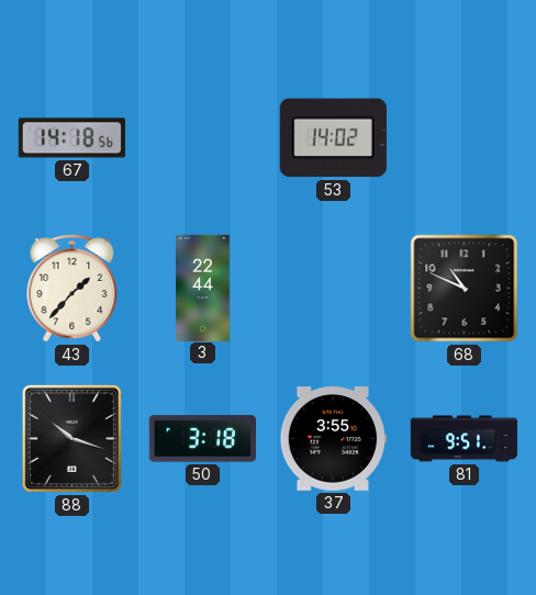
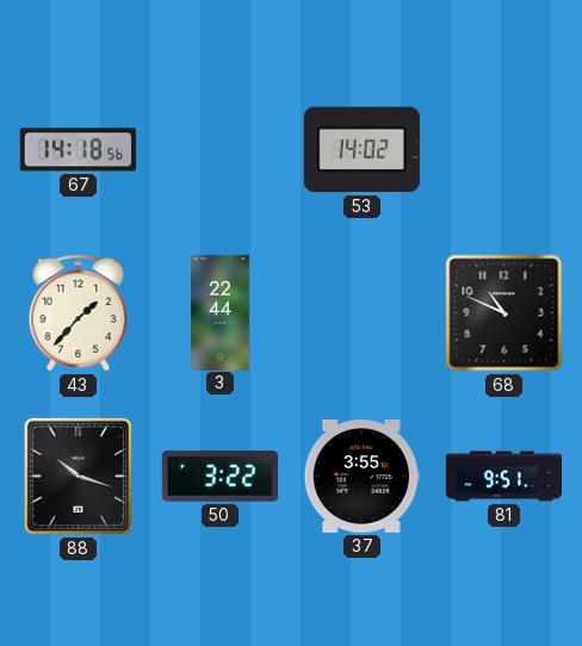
50: 3:18 -> 3:22
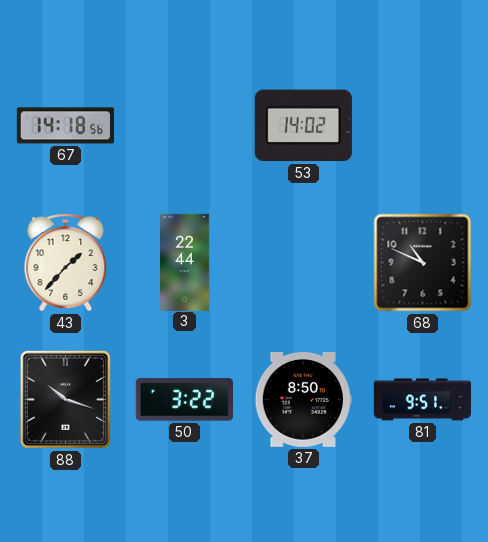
37: 3:55 -> 8:50
